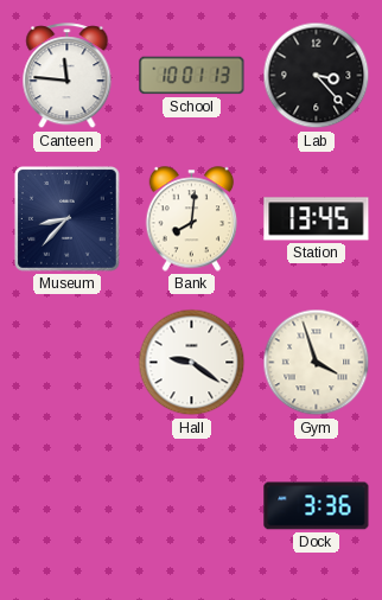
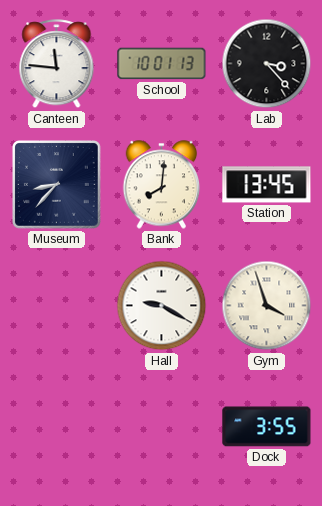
Hall: 9:21 -> 9:20
Dock: 3:36 -> 3:55
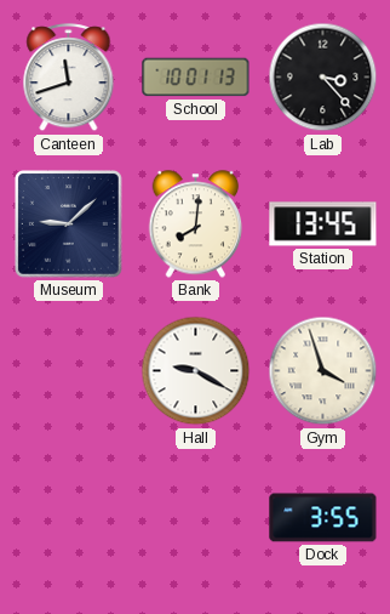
Canteen: 11:46 -> 11:42
Museum: 8:37 -> 9:08
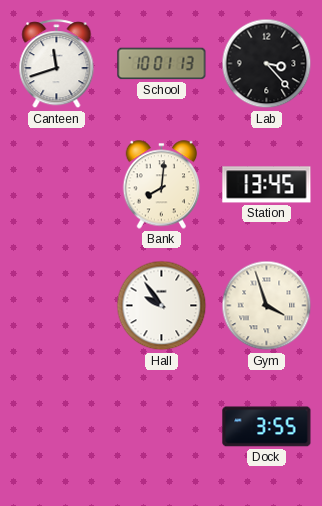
Museum: 9:08 -> none
Hall: 9:20 -> 9:54
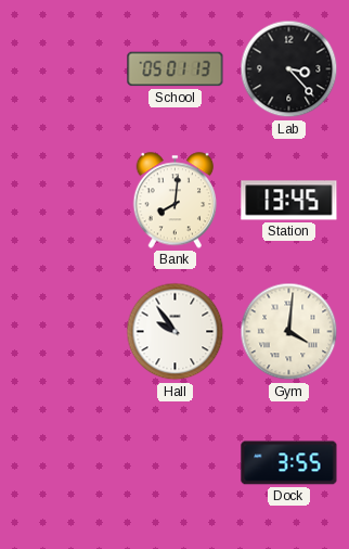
Canteen: 11:42 -> none
School: 10:01 -> 05:01
Gym: 3:57 -> 4:01
